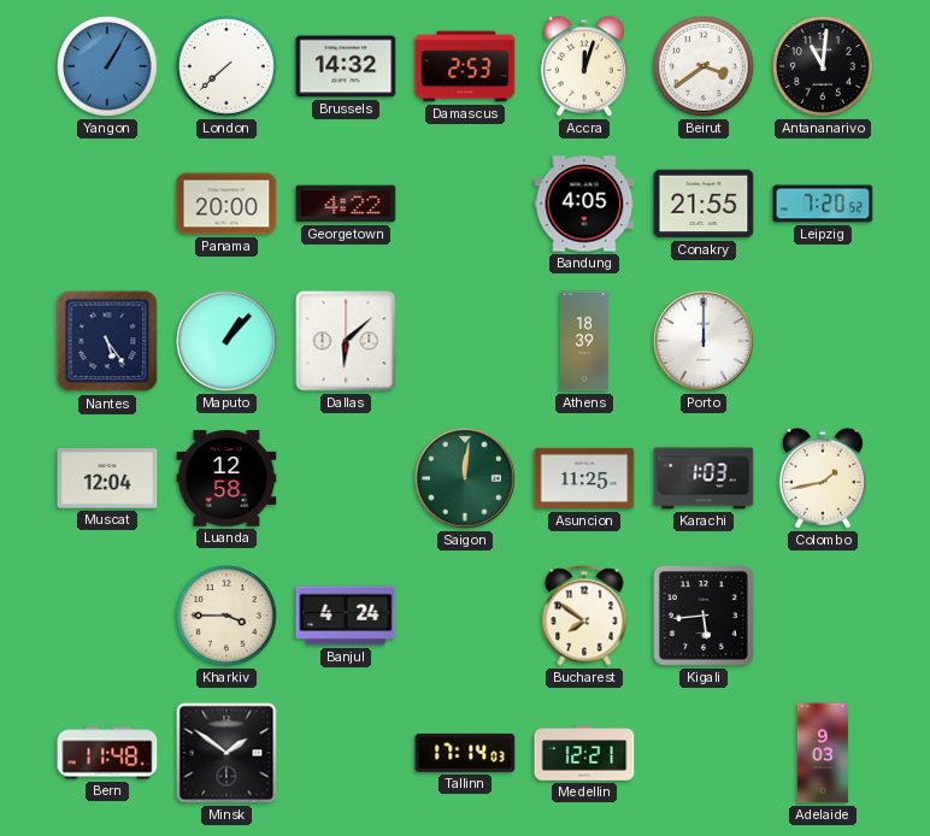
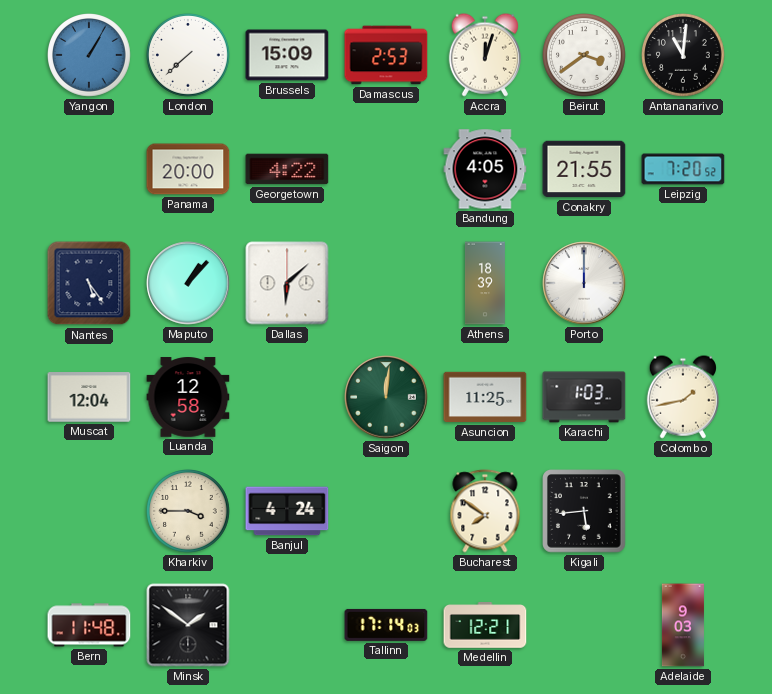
Brussels: 14:32 -> 15:09
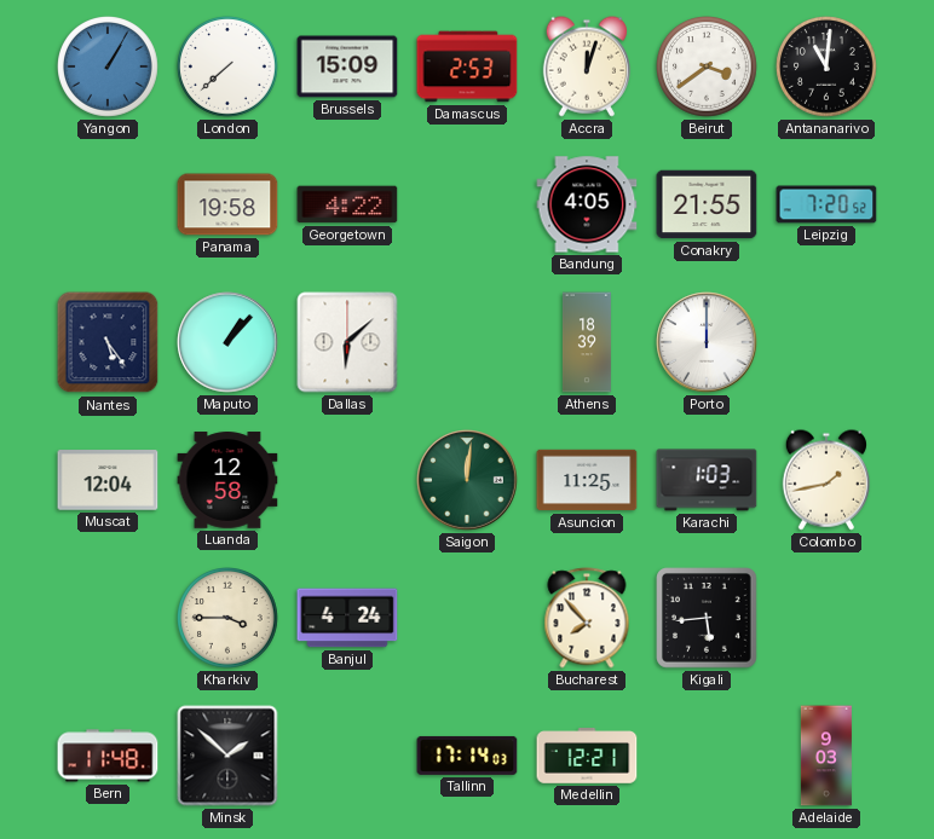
Panama: 20:00 -> 19:58
Bucharest: 7:51 -> 7:53
Minsk: 1:51 -> 1:52
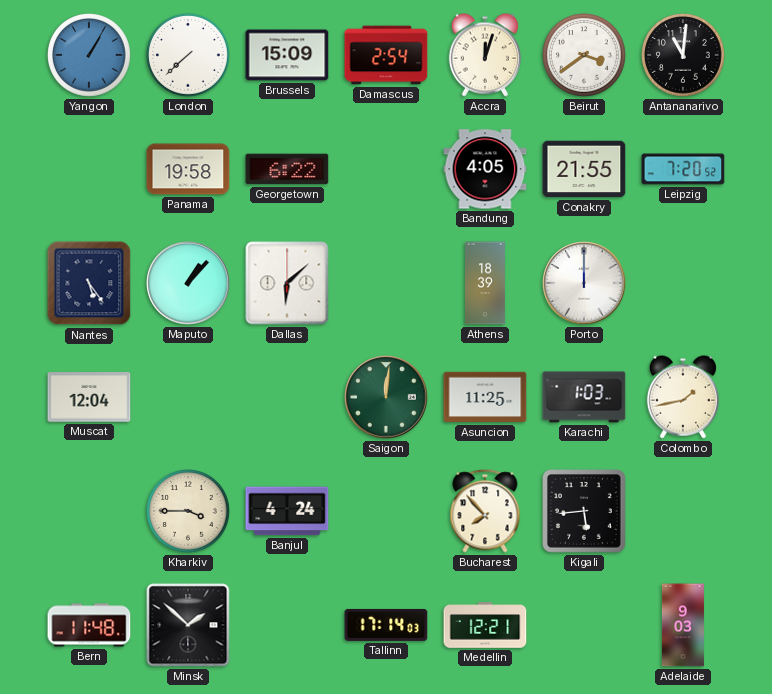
Damascus: 2:53 -> 2:54
Georgetown: 4:22 -> 6:22
Luanda: 12:58 -> none
